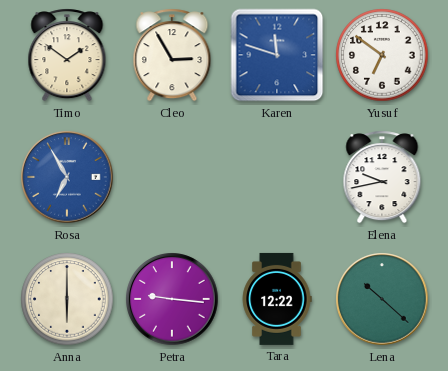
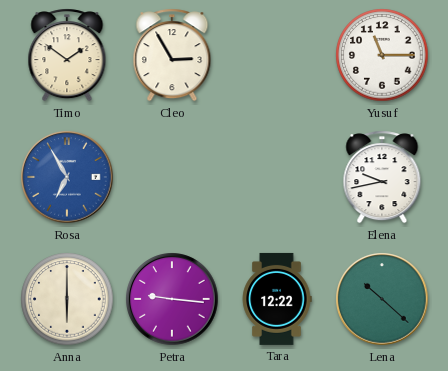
Karen: 11:48 -> none
Yusuf: 6:51 -> 11:15
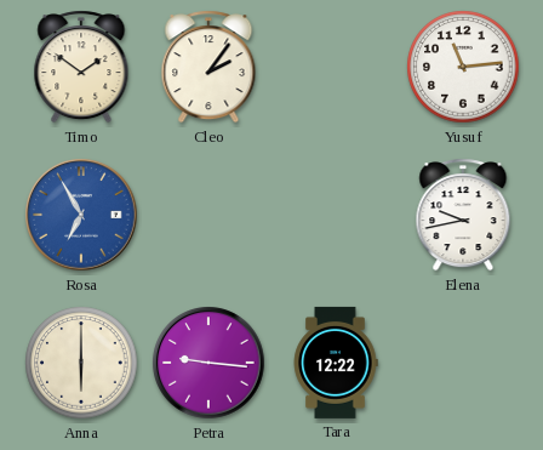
Cleo: 2:55 -> 2:06
Yusuf: 11:15 -> 11:14
Lena: 10:22 -> none
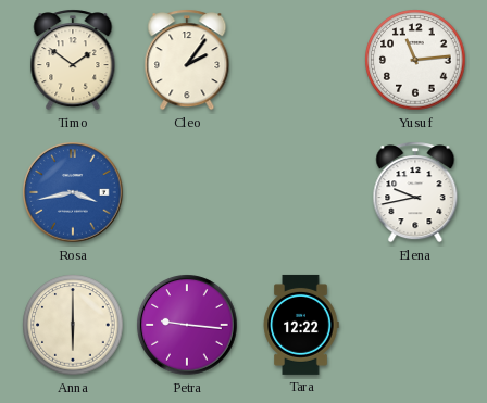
Rosa: 6:55 -> 3:43
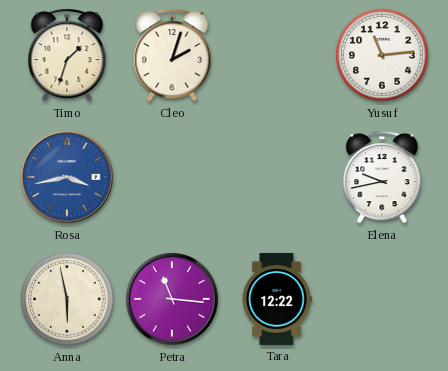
Timo: 1:51 -> 1:33
Cleo: 2:06 -> 2:03
Anna: 6:00 -> 5:58
Petra: 9:16 -> 11:16
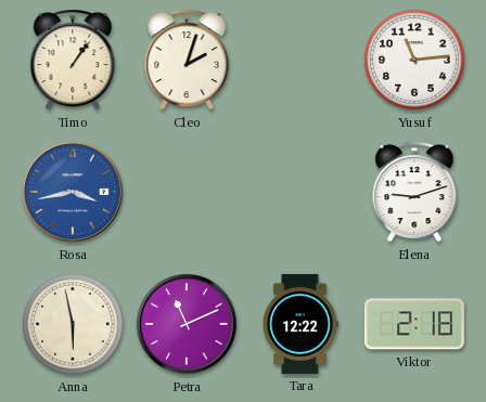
Timo: 1:33 -> 1:06
Elena: 9:43 -> 9:12
Petra: 11:16 -> 11:11
Viktor: none -> 2:18
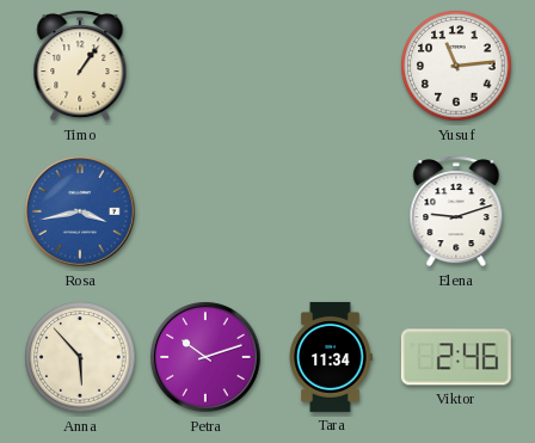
Cleo: 2:03 -> none
Anna: 5:58 -> 5:53
Petra: 11:11 -> 10:12
Tara: 12:22 -> 11:34
Viktor: 2:18 -> 2:46
